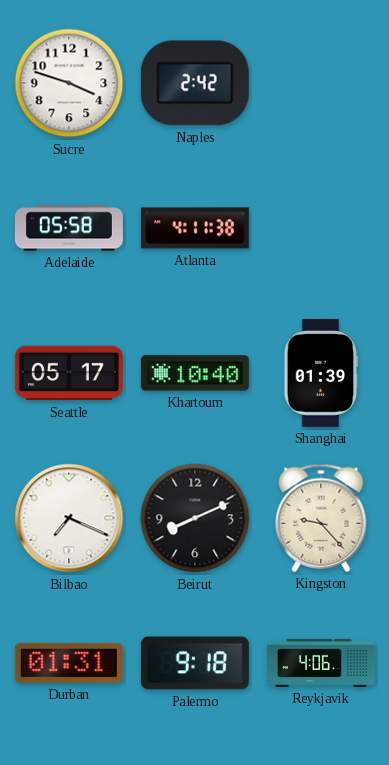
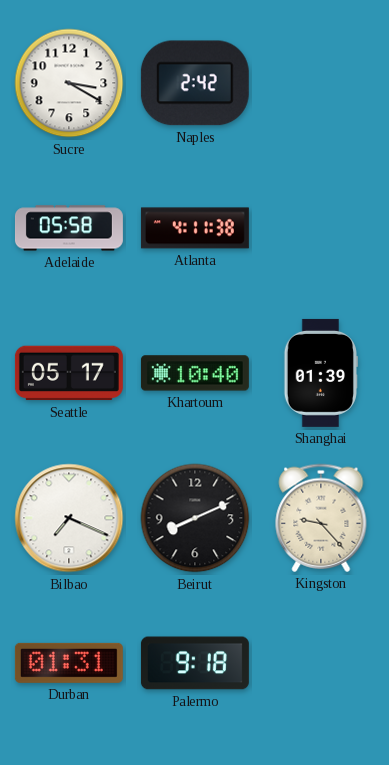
Sucre: 3:48 -> 3:20
Reykjavik: 4:06 -> none
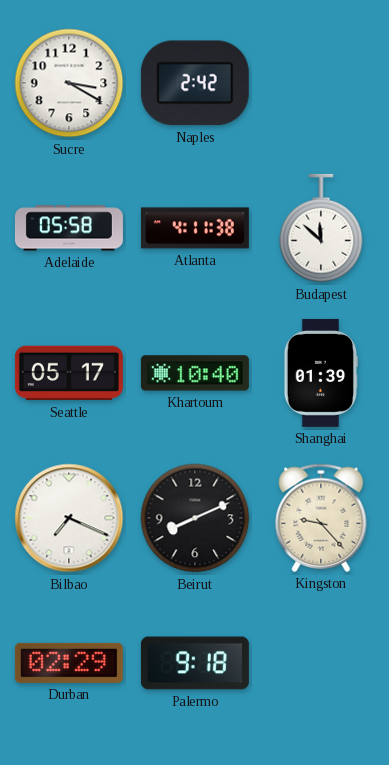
Budapest: none -> 11:52
Durban: 01:31 -> 02:29
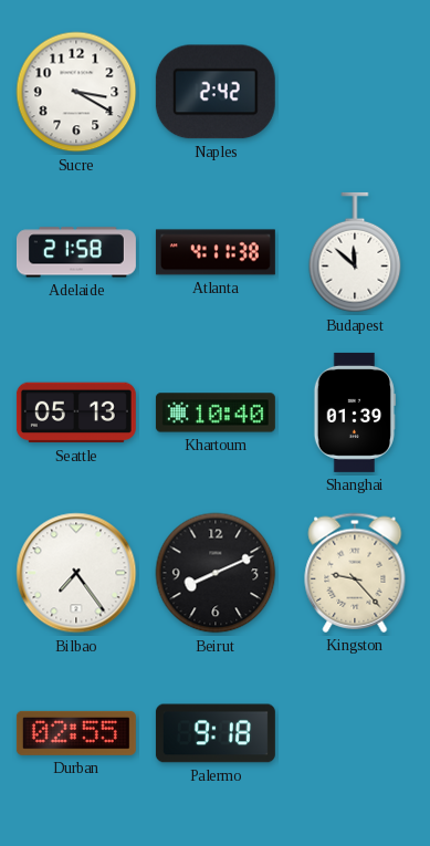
Adelaide: 05:58 -> 21:58
Seattle: 05:17 -> 05:13
Bilbao: 7:19 -> 7:24
Durban: 02:29 -> 02:55
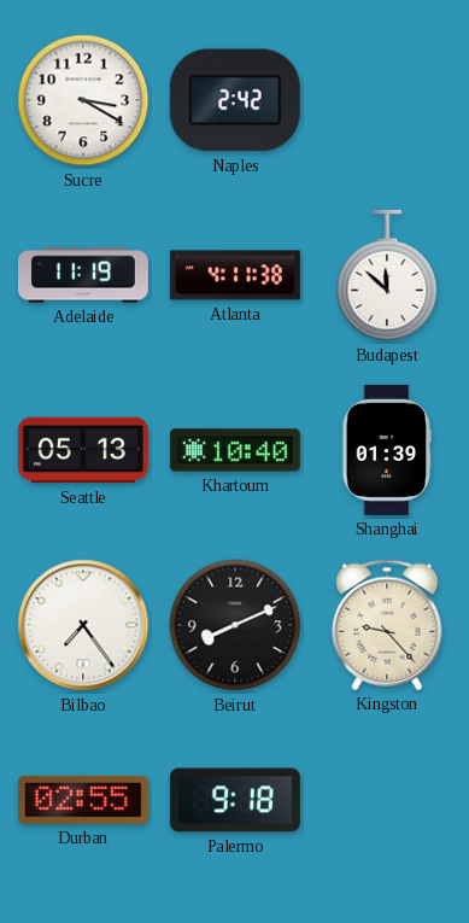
Adelaide: 21:58 -> 11:19
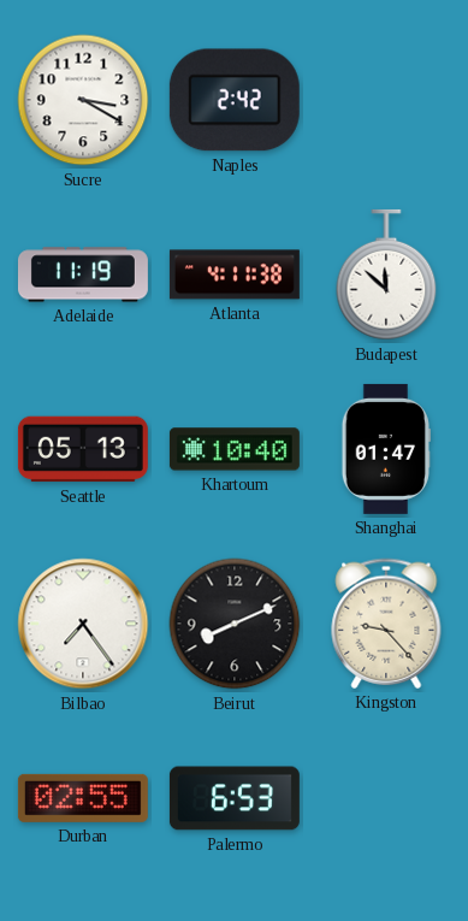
Shanghai: 01:39 -> 01:47
Palermo: 9:18 -> 6:53
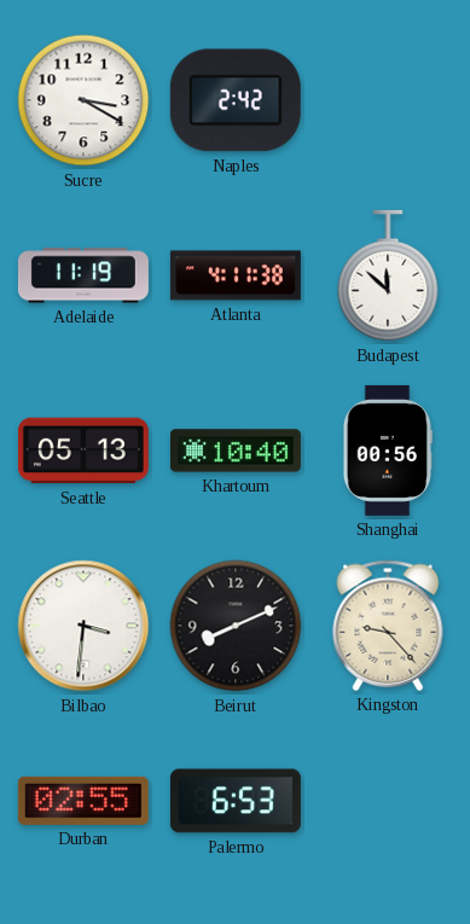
Shanghai: 01:47 -> 00:56
Bilbao: 7:24 -> 3:31
